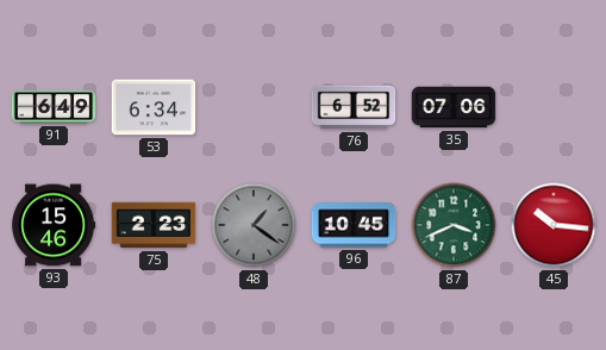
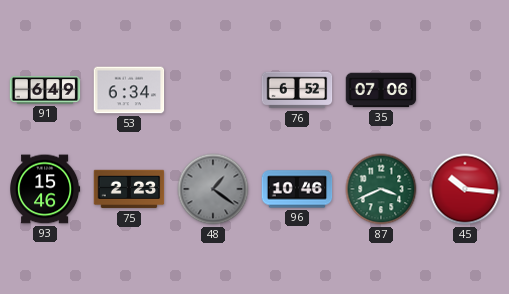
96: 10:45 -> 10:46
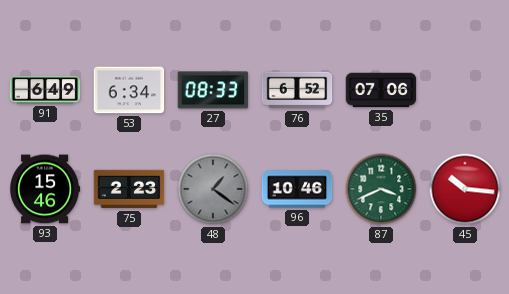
27: none -> 08:33
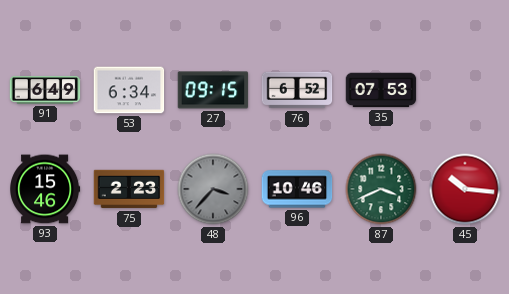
27: 08:33 -> 09:15
35: 07:06 -> 07:53
48: 1:21 -> 3:37
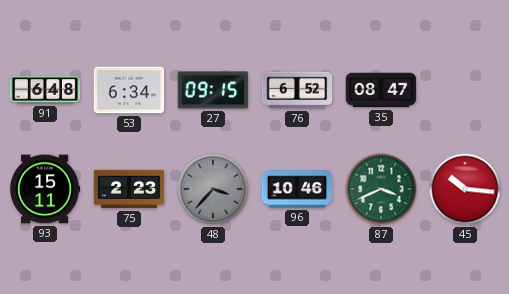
91: 6:49 -> 6:48
35: 07:53 -> 08:47
93: 15:46 -> 15:11
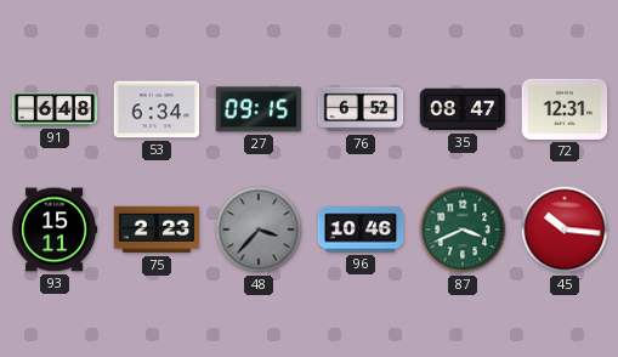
72: none -> 12:31
